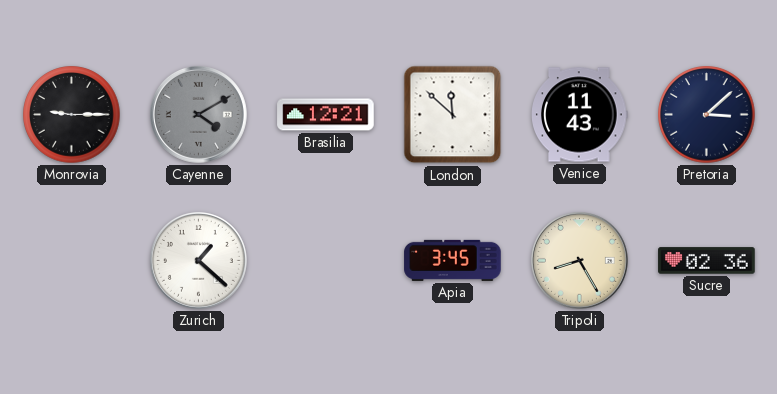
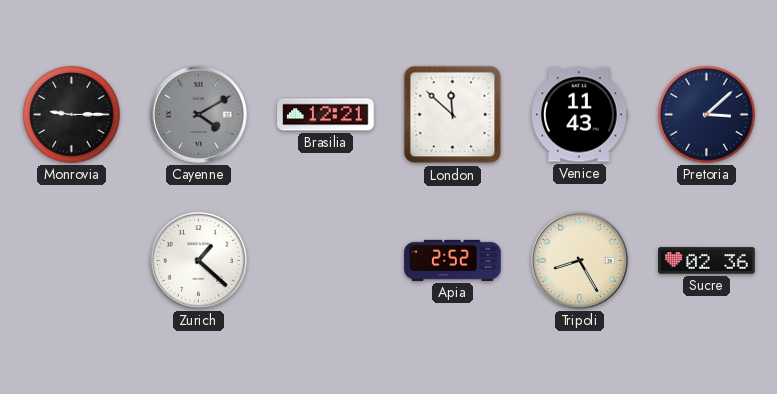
Apia: 3:45 -> 2:52
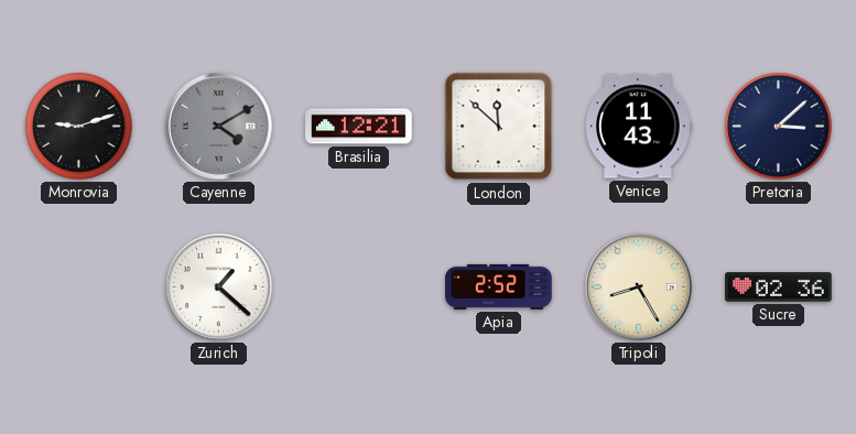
Monrovia: 9:15 -> 9:12
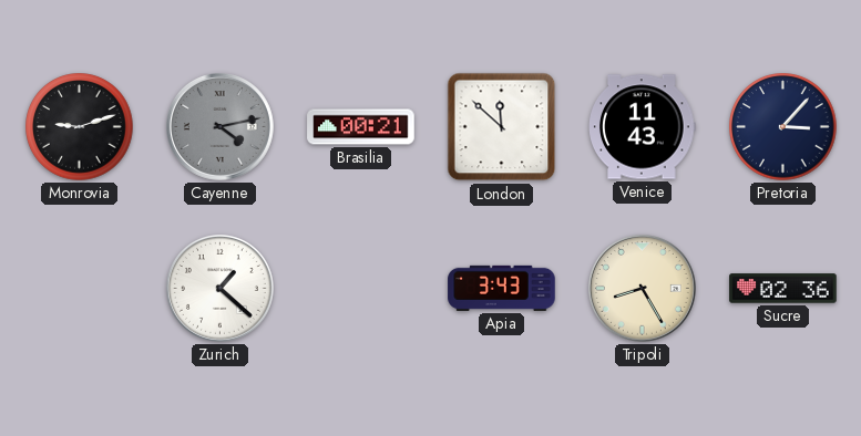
Cayenne: 4:10 -> 4:13
Brasilia: 12:21 -> 00:21
Pretoria: 3:08 -> 3:07
Apia: 2:52 -> 3:43
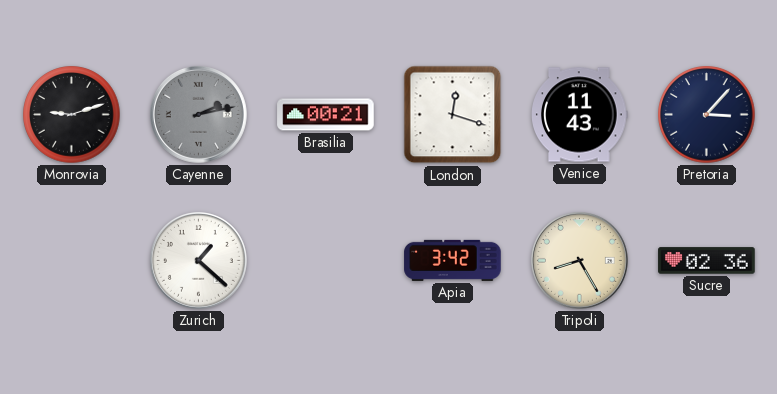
Cayenne: 4:13 -> 2:13
London: 11:52 -> 12:18
Apia: 3:43 -> 3:42
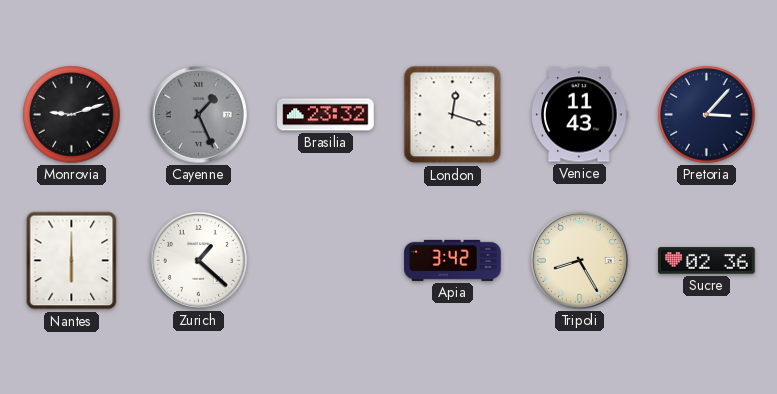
Cayenne: 2:13 -> 1:26
Brasilia: 00:21 -> 23:32
Nantes: none -> 6:00
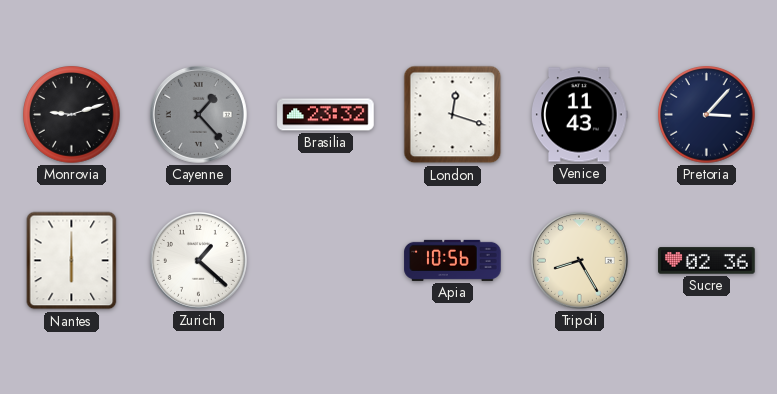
Cayenne: 1:26 -> 1:23
Apia: 3:42 -> 10:56
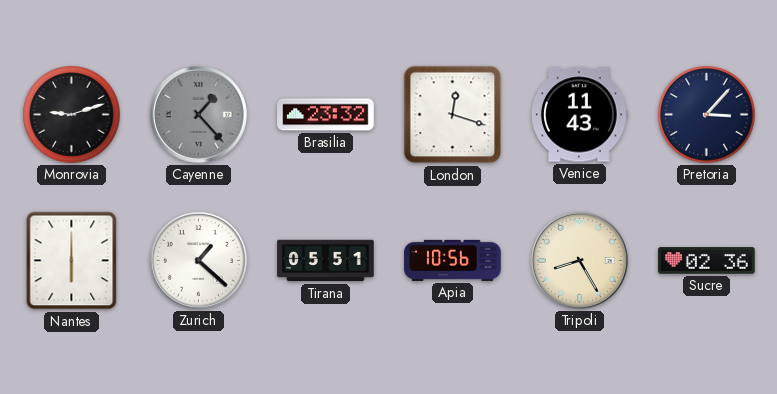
Tirana: none -> 05:51
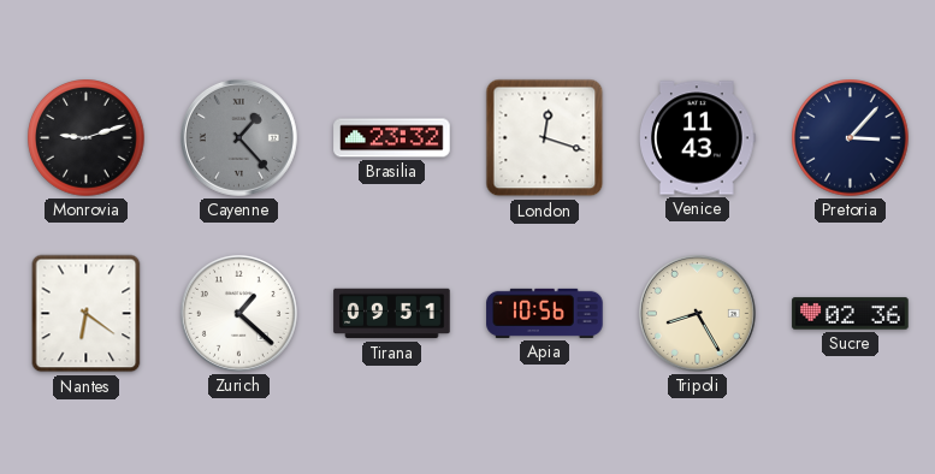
Nantes: 6:00 -> 6:21
Tirana: 05:51 -> 09:51
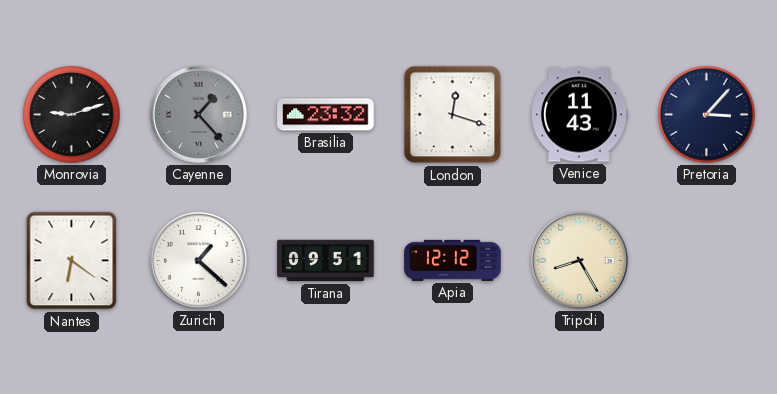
Apia: 10:56 -> 12:12
Sucre: 02:36 -> none
